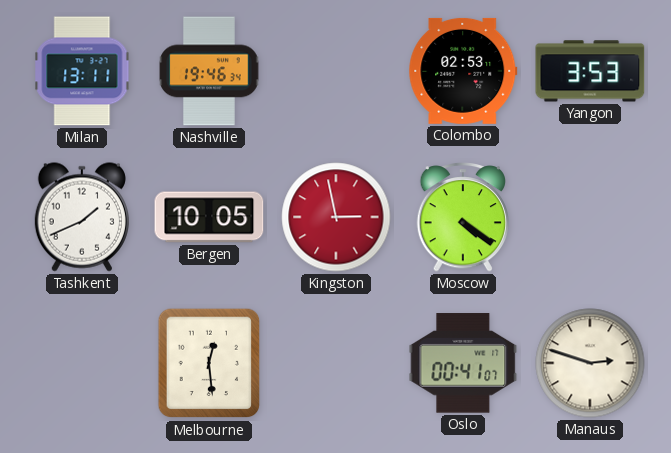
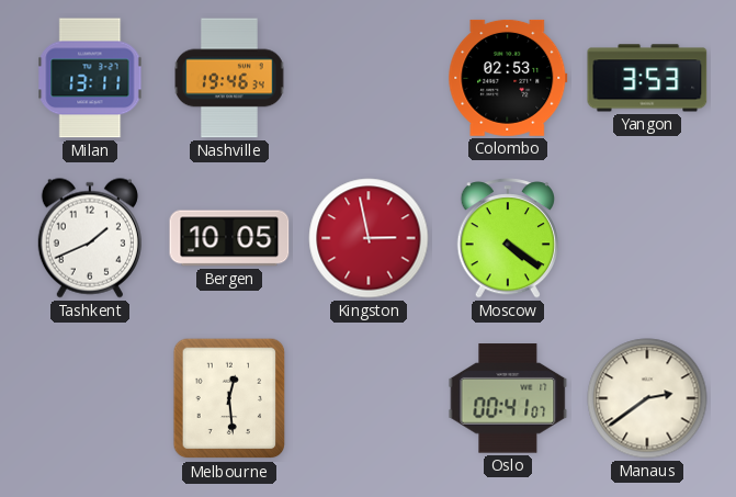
Manaus: 2:48 -> 2:39
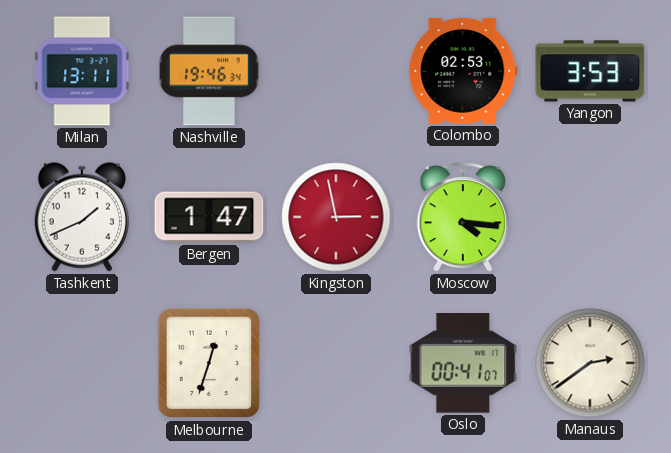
Bergen: 10:05 -> 1:47
Moscow: 4:21 -> 4:16
Melbourne: 12:29 -> 12:33
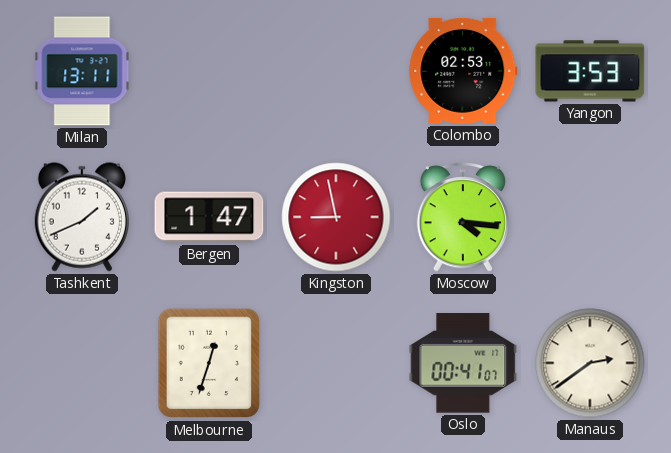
Nashville: 19:46 -> none
Kingston: 2:58 -> 8:58
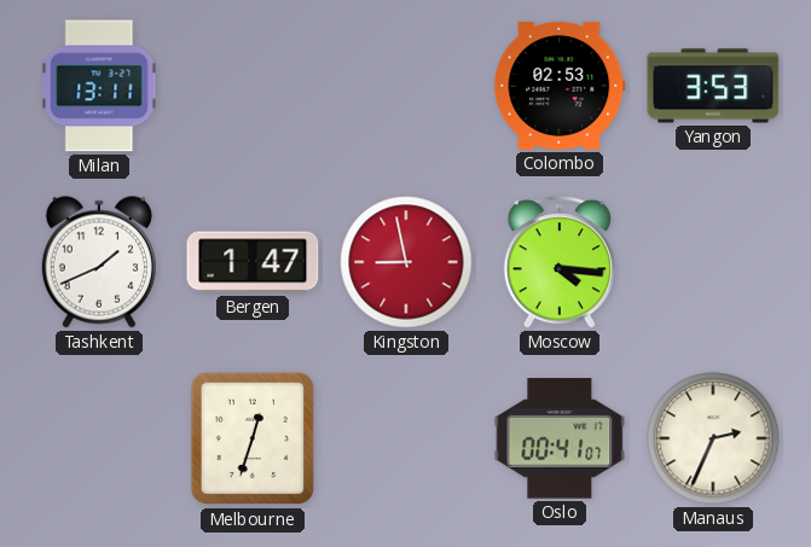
Manaus: 2:39 -> 2:34
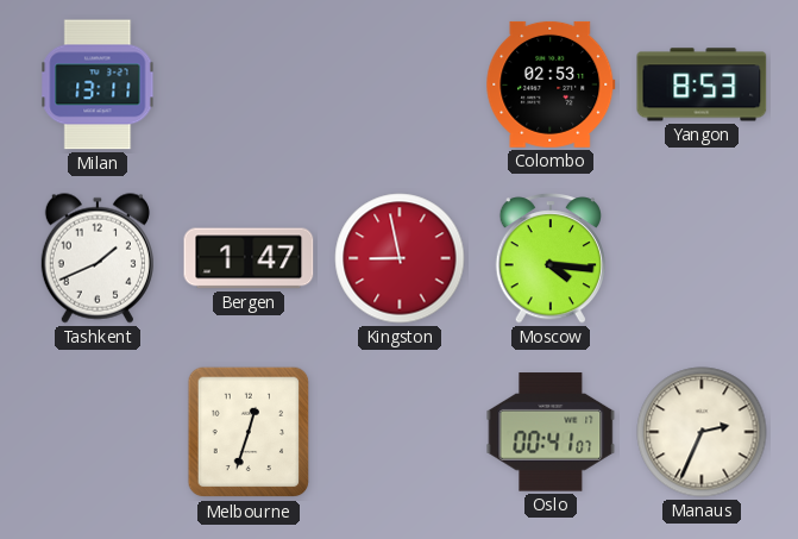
Yangon: 3:53 -> 8:53
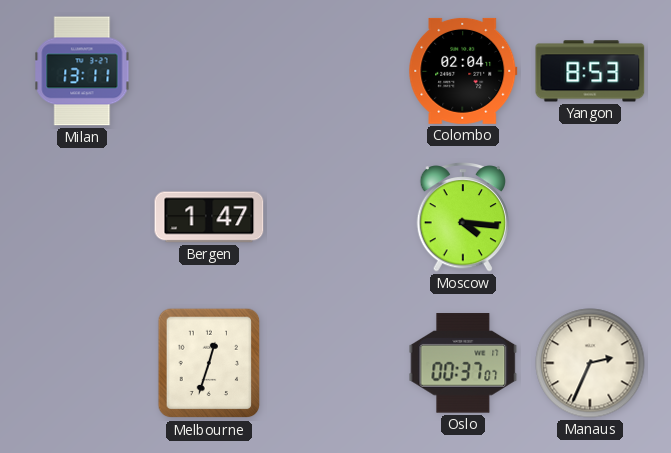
Colombo: 02:53 -> 02:04
Tashkent: 1:41 -> none
Kingston: 8:58 -> none
Oslo: 00:41 -> 00:37
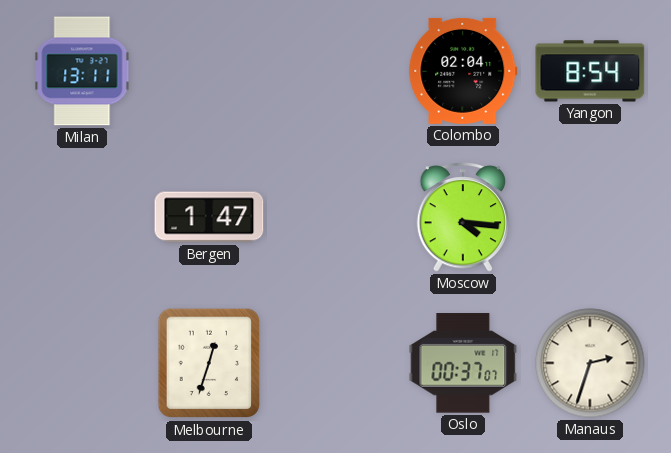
Yangon: 8:53 -> 8:54
Manaus: 2:34 -> 2:33
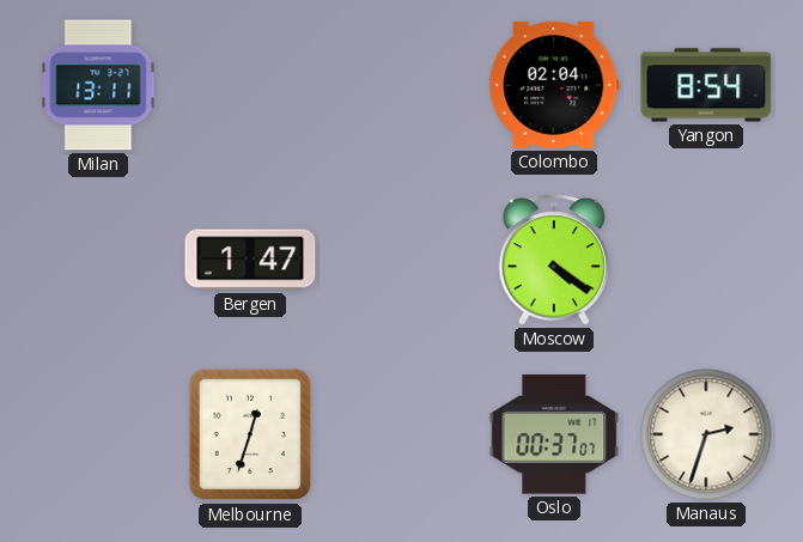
Moscow: 4:16 -> 4:21
